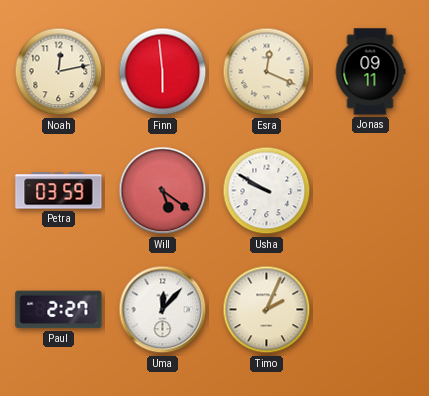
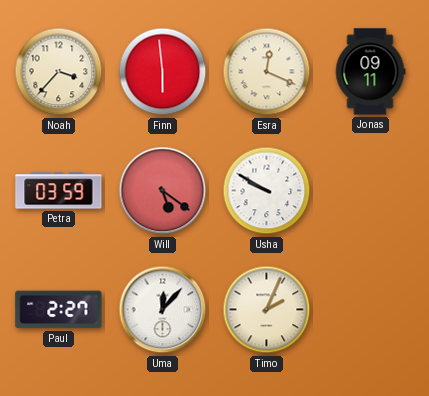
Noah: 12:13 -> 3:37
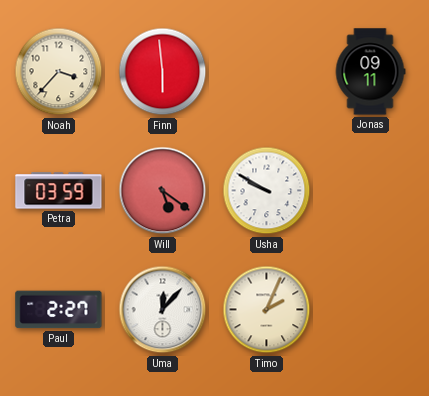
Esra: 12:19 -> none
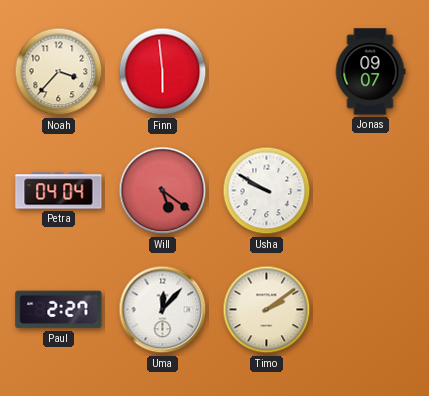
Jonas: 09:11 -> 09:07
Petra: 03:59 -> 04:04
Timo: 2:04 -> 2:09
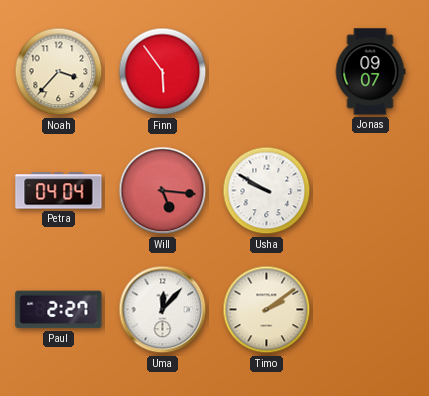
Finn: 5:59 -> 5:54
Will: 5:21 -> 5:16
